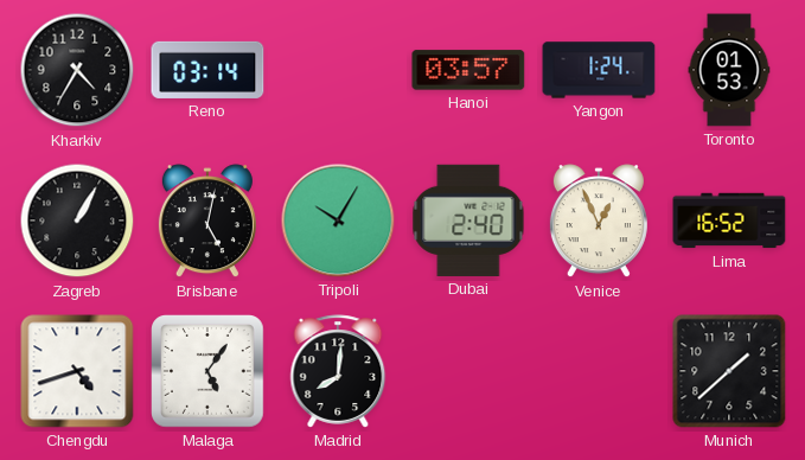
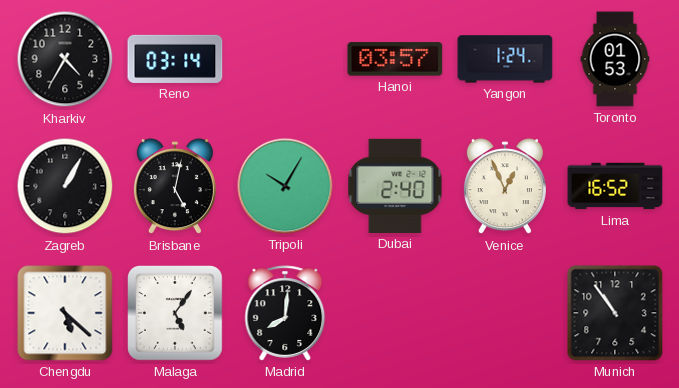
Chengdu: 4:42 -> 5:22
Munich: 1:38 -> 10:54
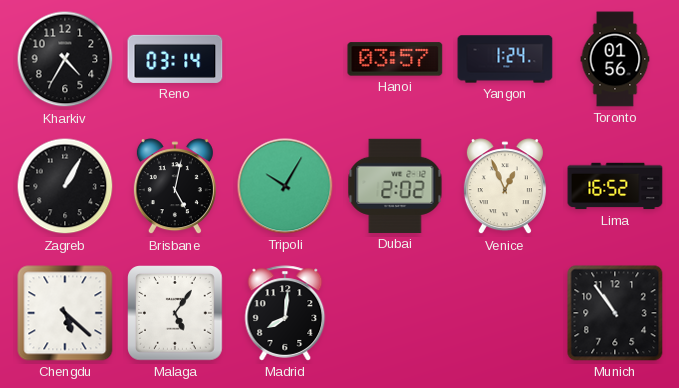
Toronto: 01:53 -> 01:56
Dubai: 2:40 -> 2:02
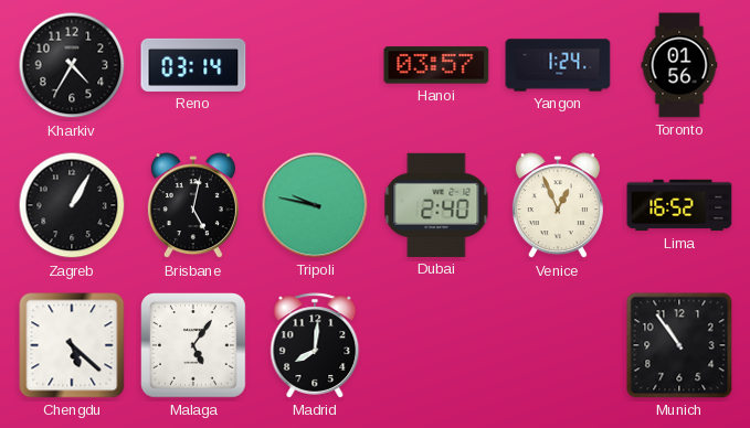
Tripoli: 10:05 -> 9:47
Dubai: 2:02 -> 2:40
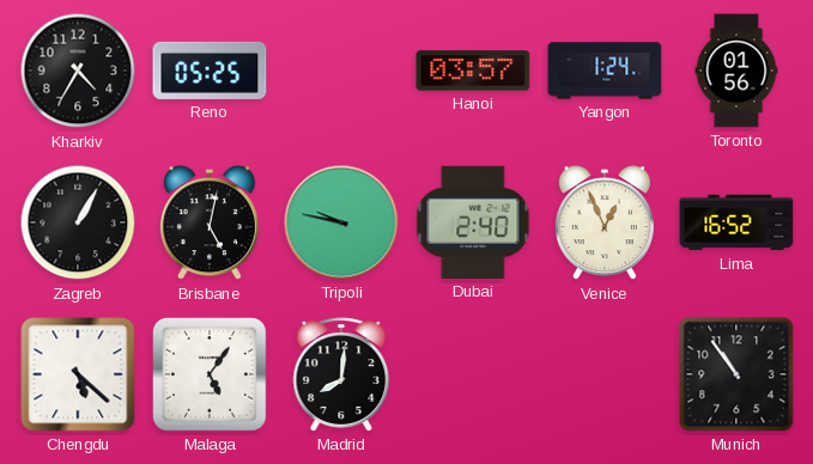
Reno: 03:14 -> 05:25
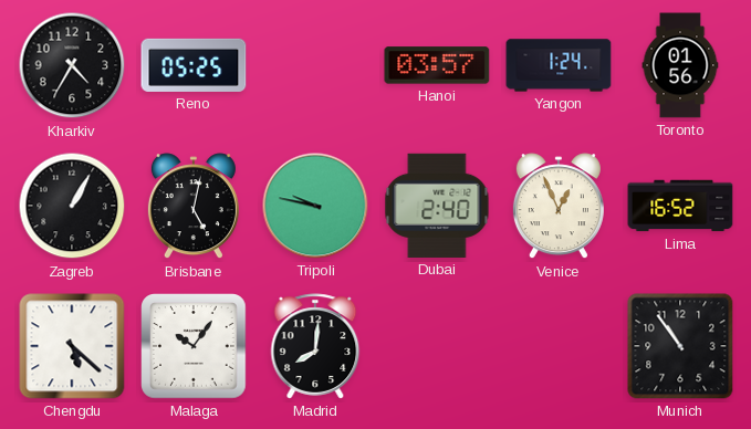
Malaga: 5:06 -> 10:06
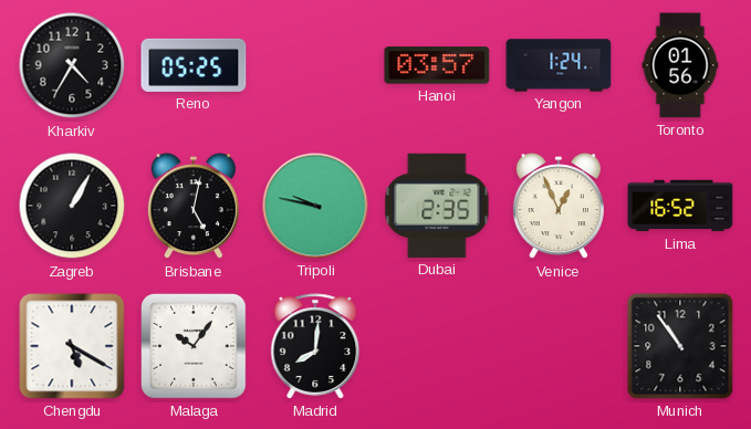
Dubai: 2:40 -> 2:35
Chengdu: 5:22 -> 5:20
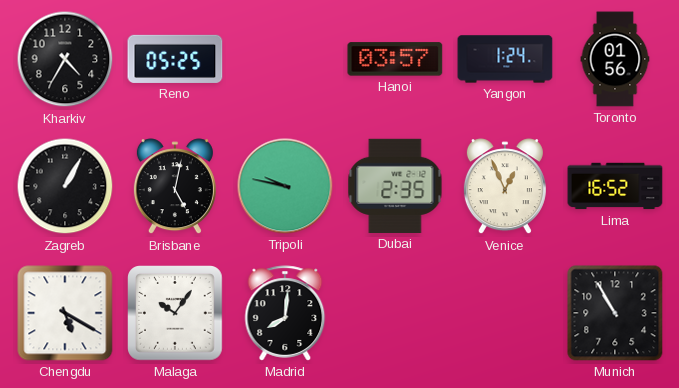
Munich: 10:54 -> 10:55
